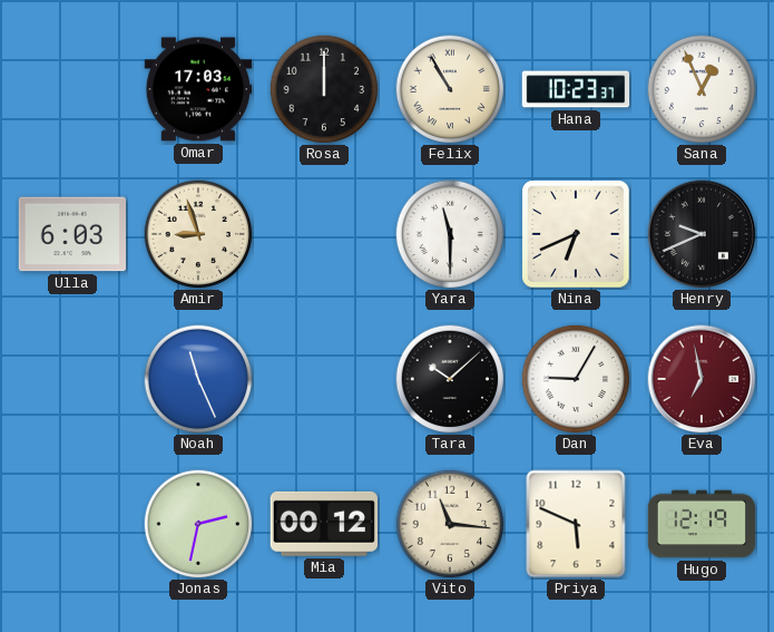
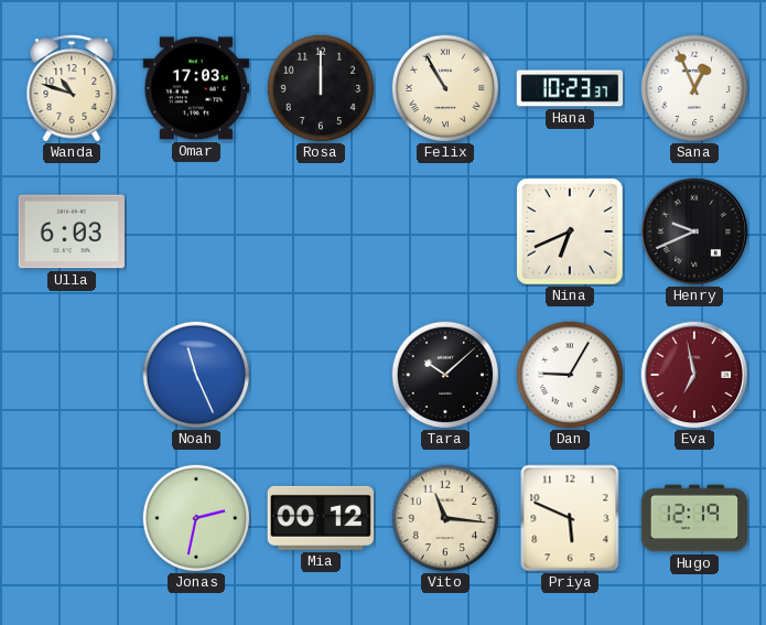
Wanda: none -> 10:48
Amir: 8:57 -> none
Yara: 11:30 -> none
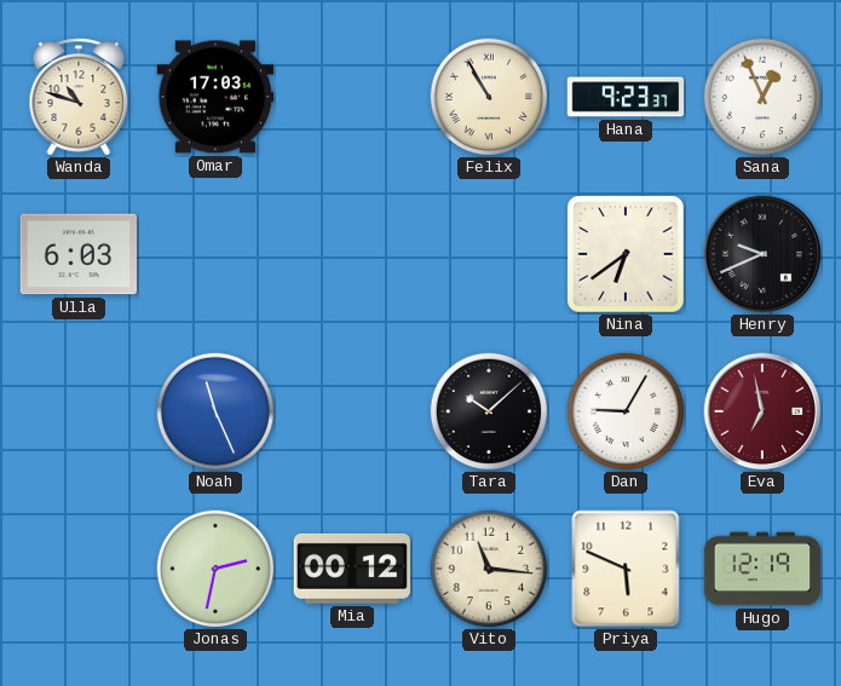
Rosa: 12:00 -> none
Hana: 10:23 -> 9:23
Nina: 6:41 -> 6:39
